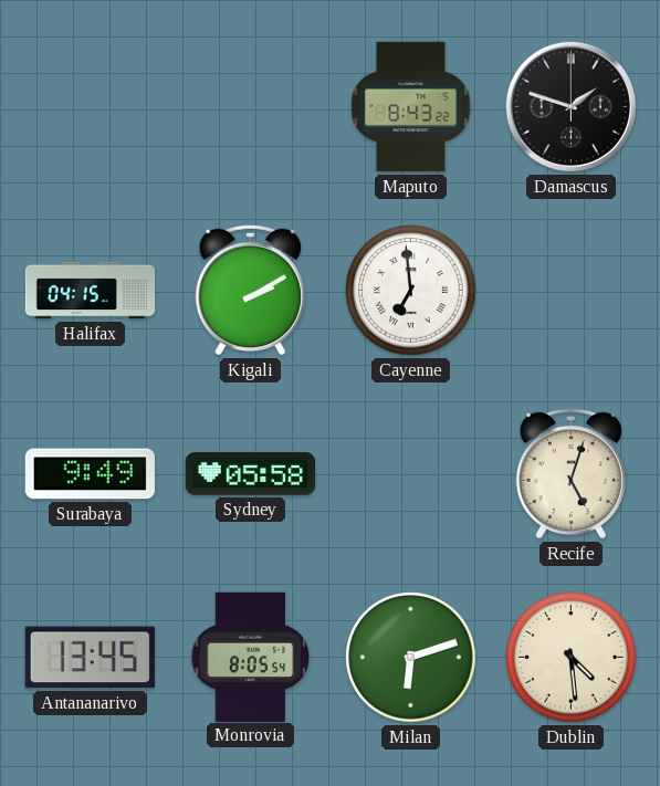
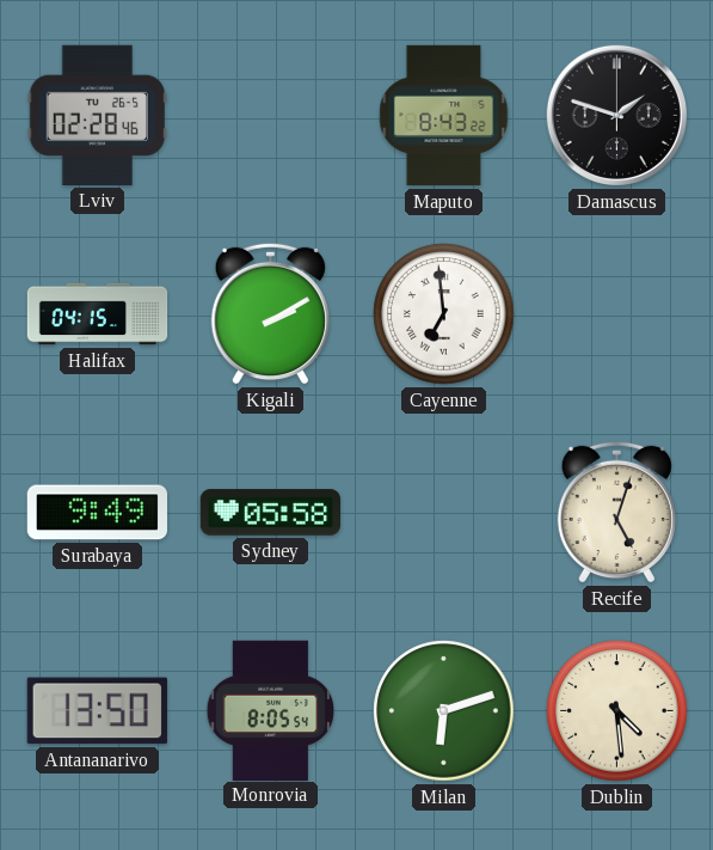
Lviv: none -> 02:28
Antananarivo: 13:45 -> 13:50
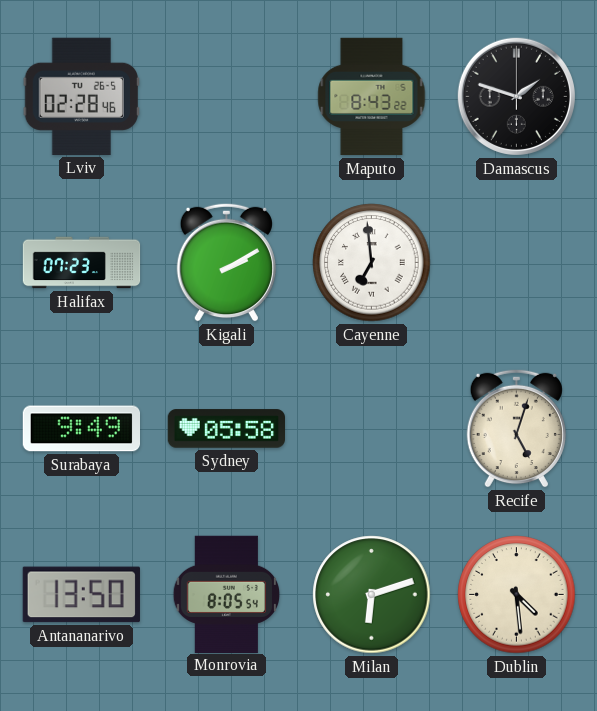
Halifax: 04:15 -> 07:23
